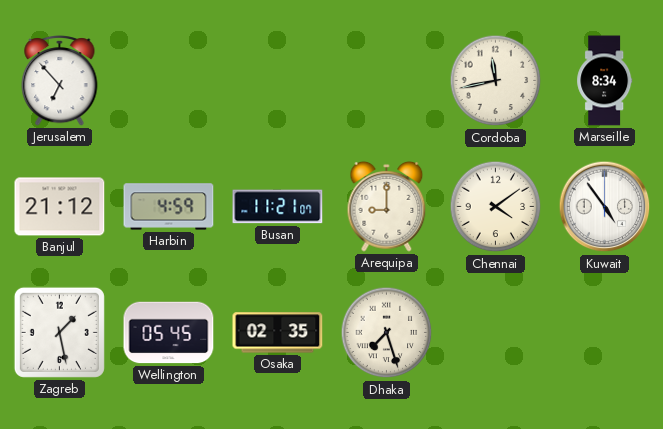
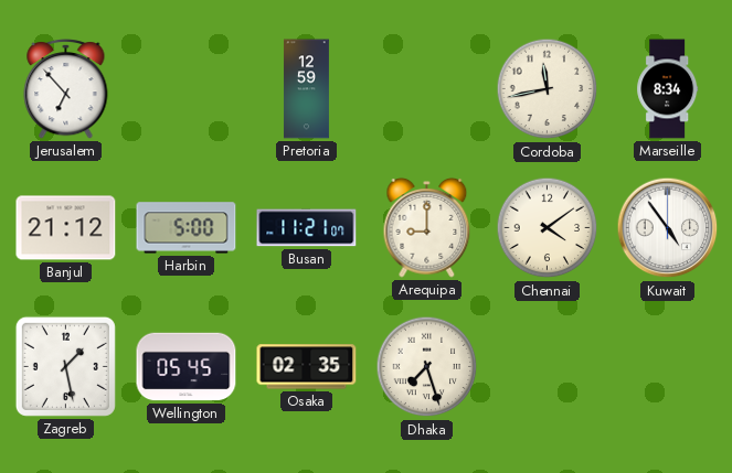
Pretoria: none -> 12:59
Harbin: 4:59 -> 5:00
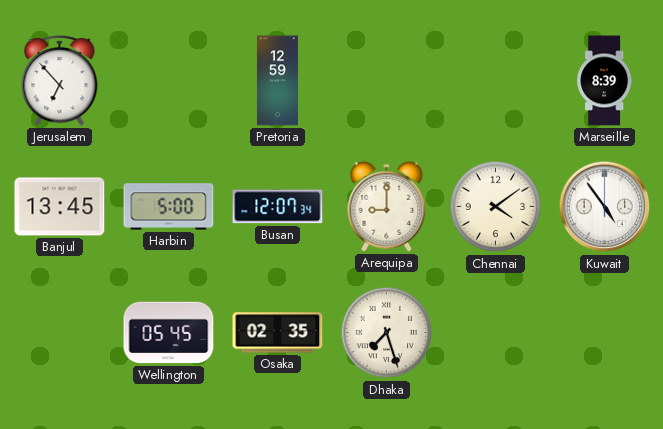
Cordoba: 11:43 -> none
Marseille: 8:34 -> 8:39
Banjul: 21:12 -> 13:45
Busan: 11:21 -> 12:07
Zagreb: 1:28 -> none
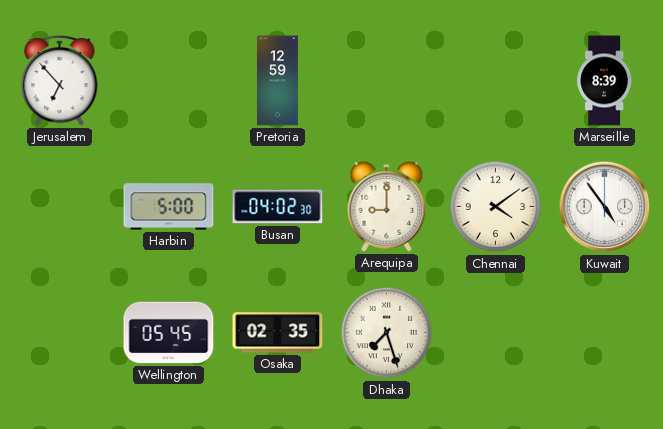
Banjul: 13:45 -> none
Busan: 12:07 -> 04:02
